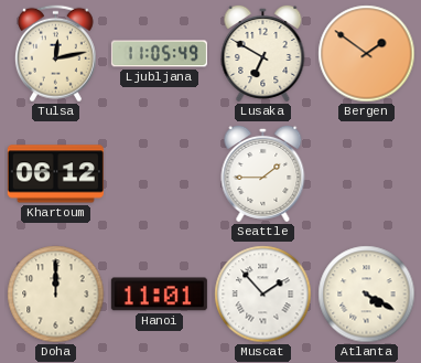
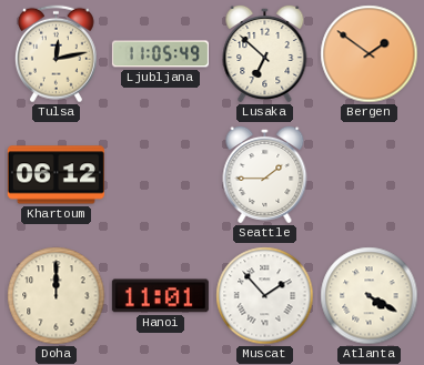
Lusaka: 6:50 -> 6:52
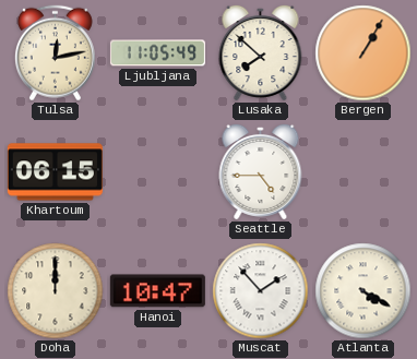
Lusaka: 6:52 -> 7:52
Bergen: 1:51 -> 1:05
Khartoum: 06:12 -> 06:15
Seattle: 1:45 -> 4:45
Hanoi: 11:01 -> 10:47
